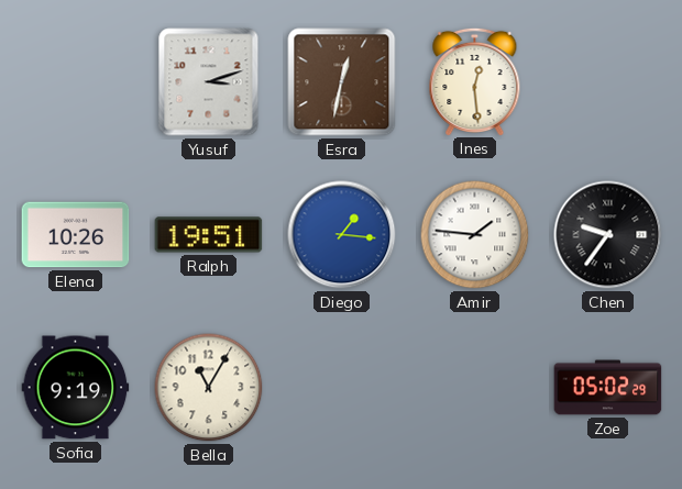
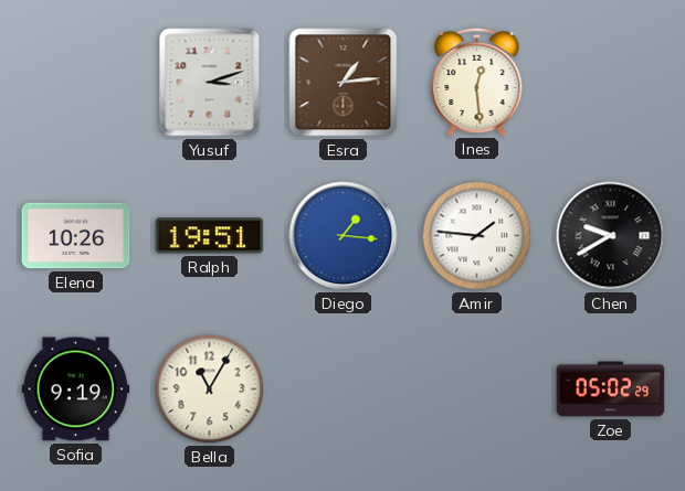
Esra: 12:32 -> 1:14
Chen: 9:36 -> 9:40
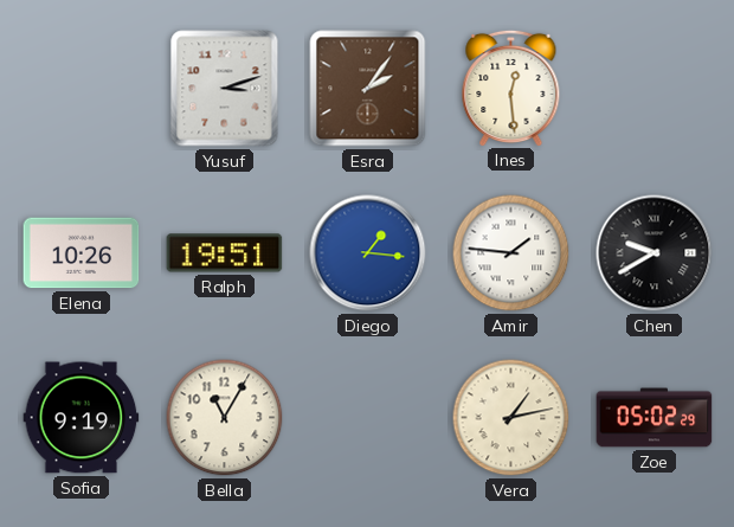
Esra: 1:14 -> 2:06
Vera: none -> 1:13
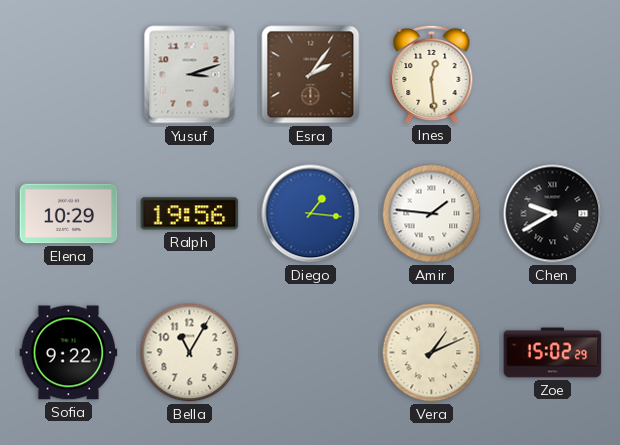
Elena: 10:26 -> 10:29
Ralph: 19:51 -> 19:56
Sofia: 9:19 -> 9:22
Vera: 1:13 -> 1:11
Zoe: 05:02 -> 15:02
